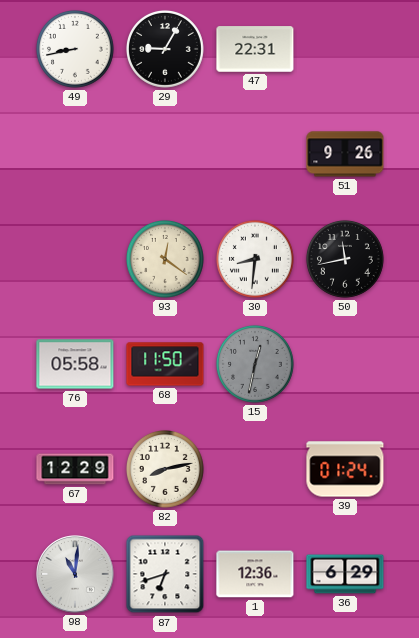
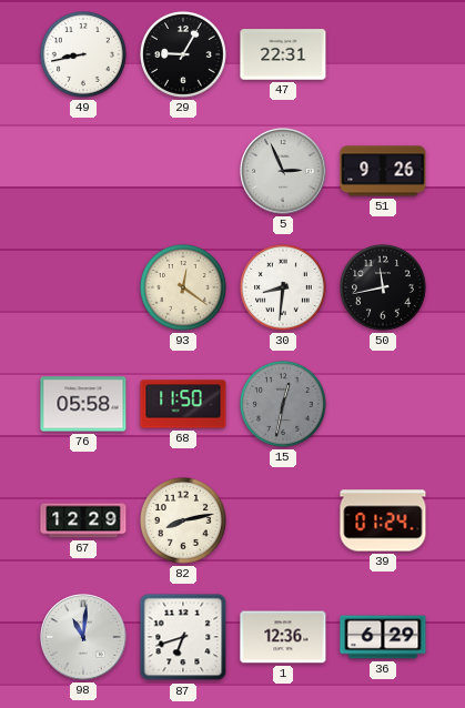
5: none -> 2:56
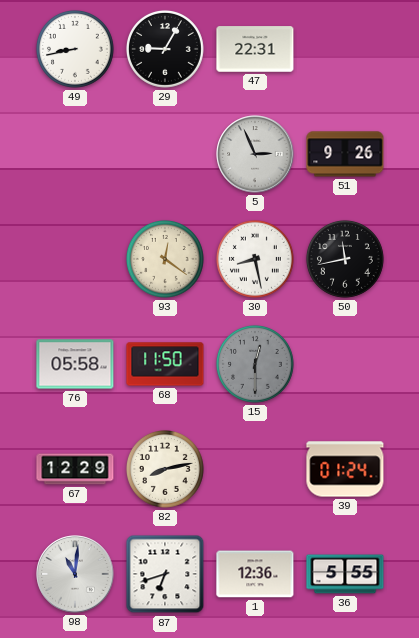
30: 8:31 -> 8:28
15: 12:32 -> 12:30
36: 6:29 -> 5:55
